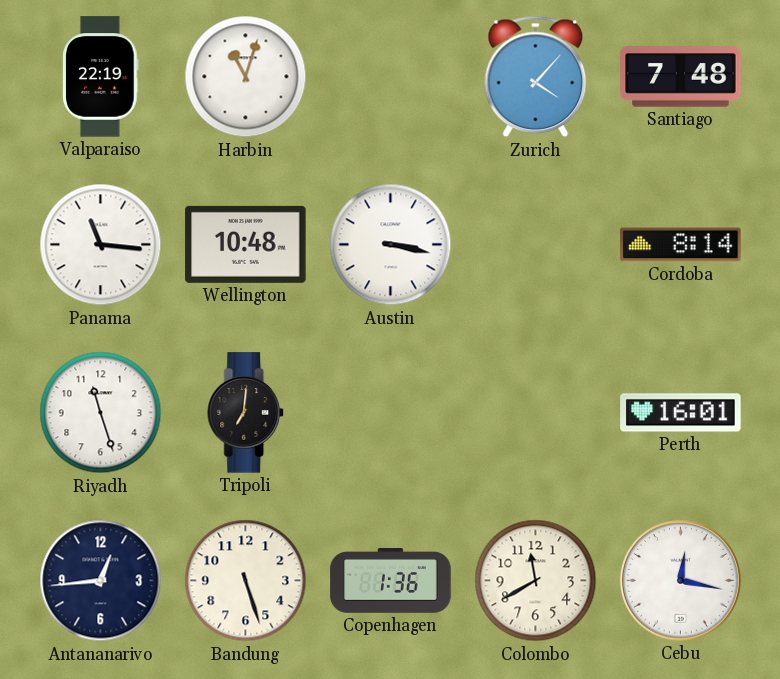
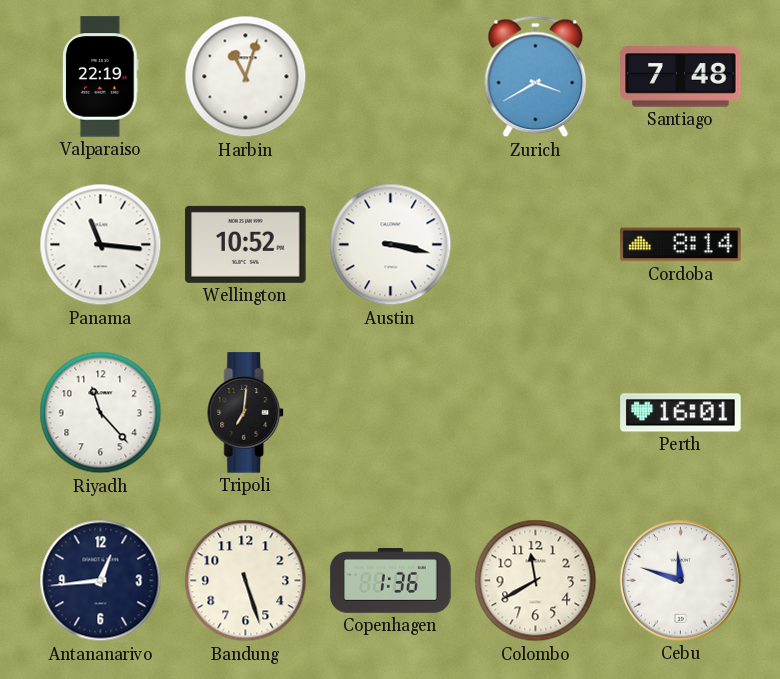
Zurich: 4:07 -> 3:40
Wellington: 10:48 -> 10:52
Riyadh: 11:27 -> 11:23
Cebu: 12:17 -> 11:48
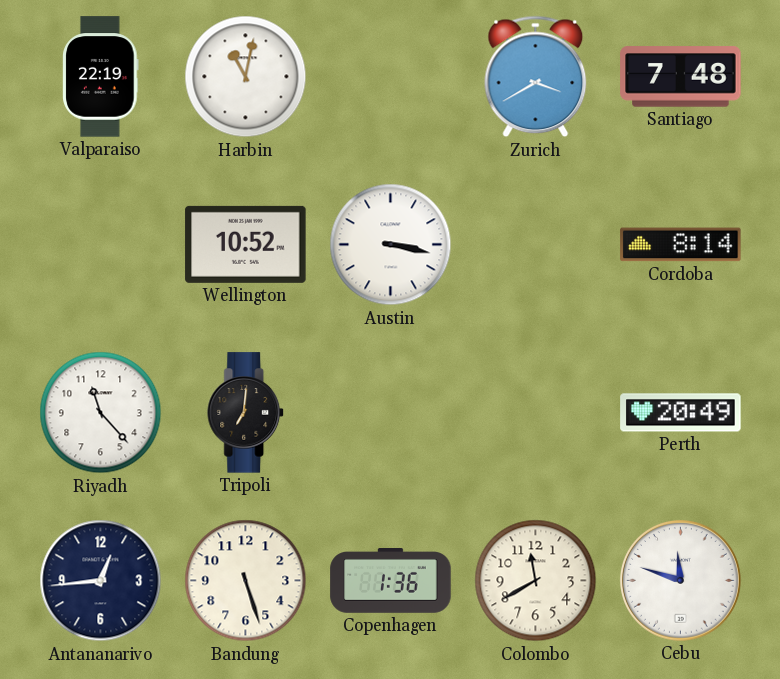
Harbin: 11:03 -> 11:02
Panama: 11:16 -> none
Perth: 16:01 -> 20:49
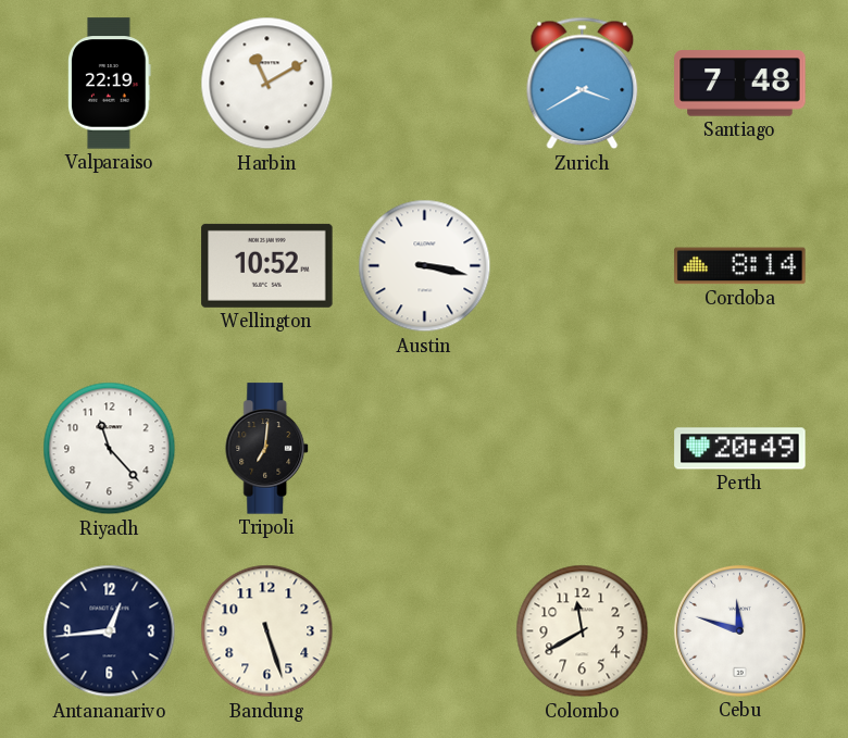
Harbin: 11:02 -> 11:10
Copenhagen: 1:36 -> none
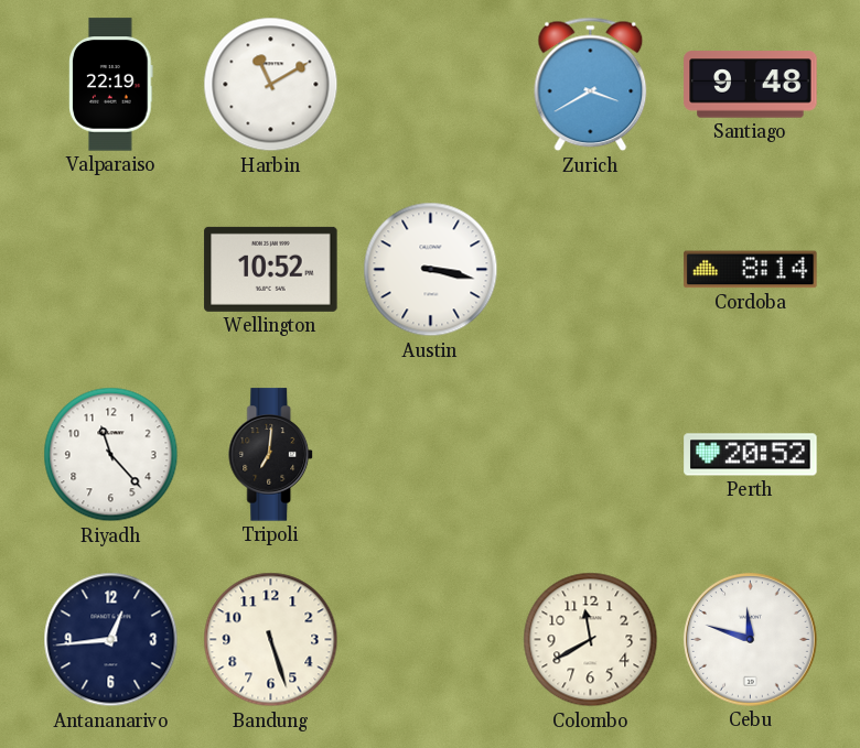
Santiago: 7:48 -> 9:48
Perth: 20:49 -> 20:52
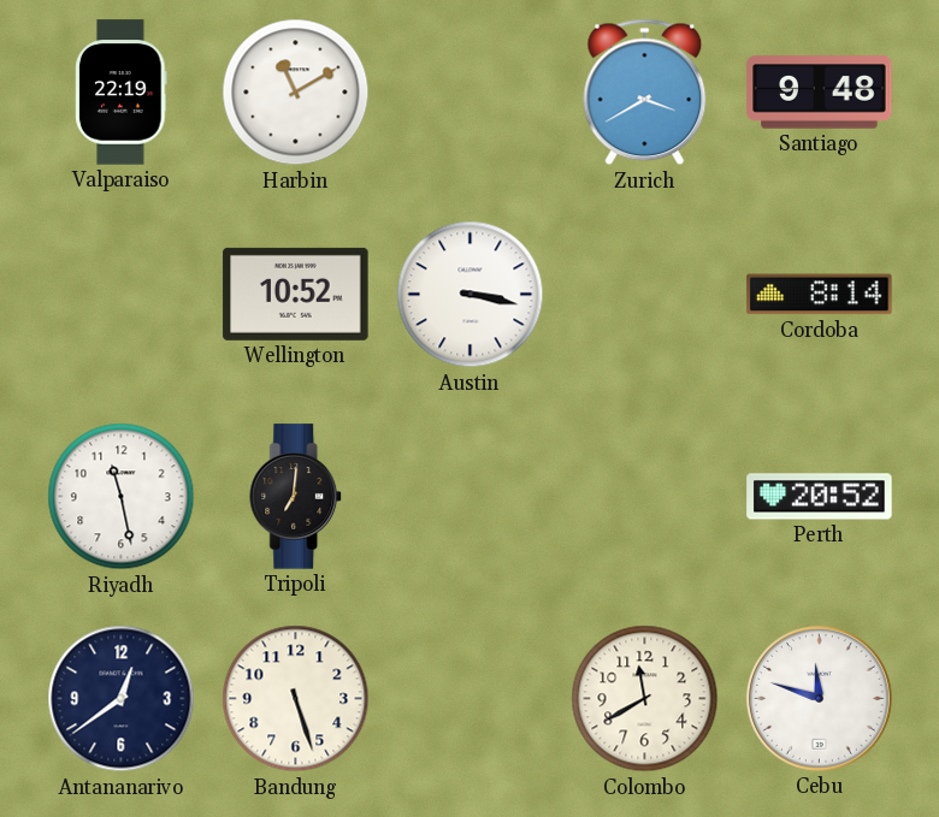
Riyadh: 11:23 -> 11:28
Antananarivo: 12:44 -> 12:39
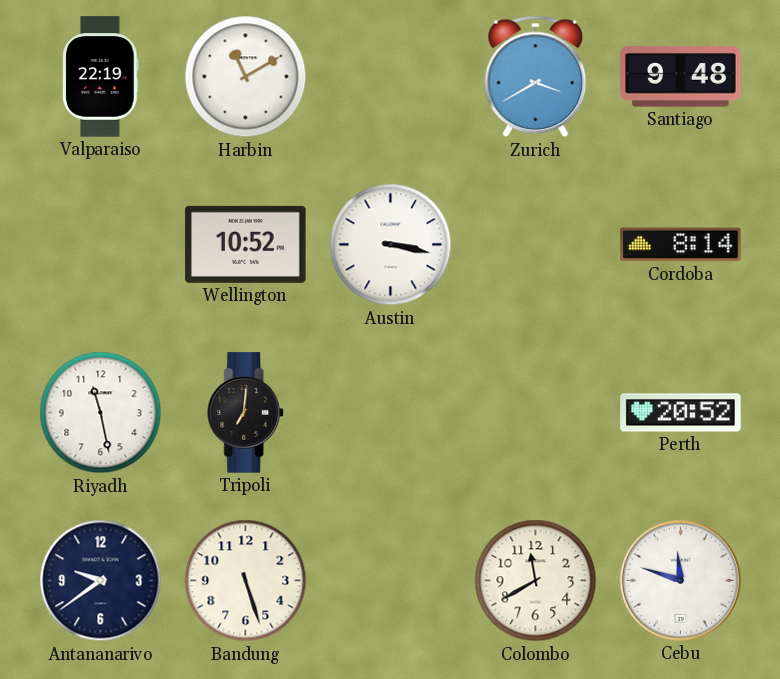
Antananarivo: 12:39 -> 9:39
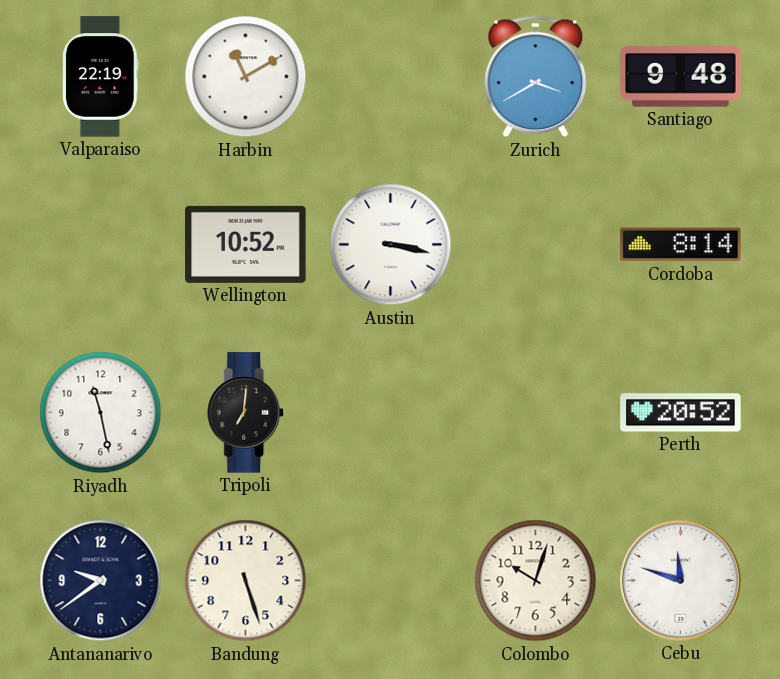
Colombo: 11:40 -> 10:03
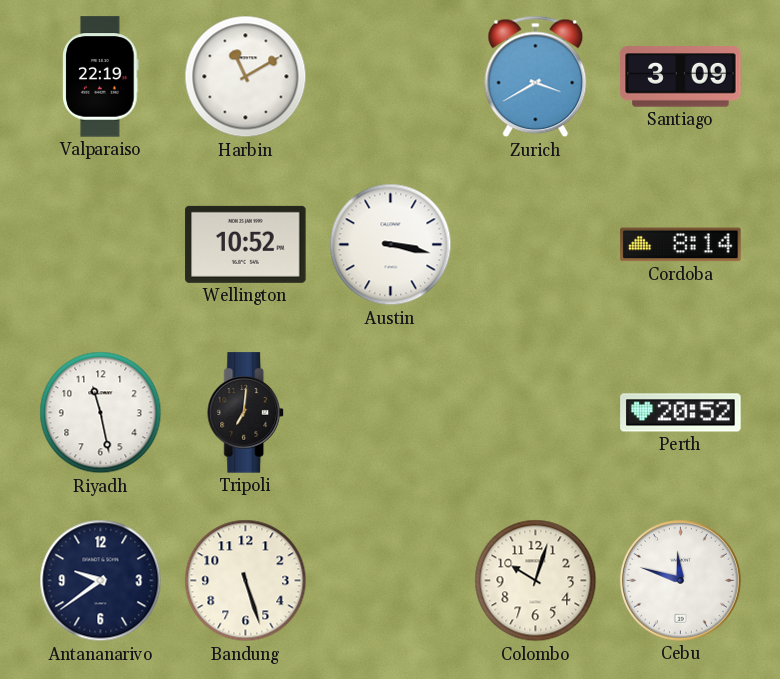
Santiago: 9:48 -> 3:09
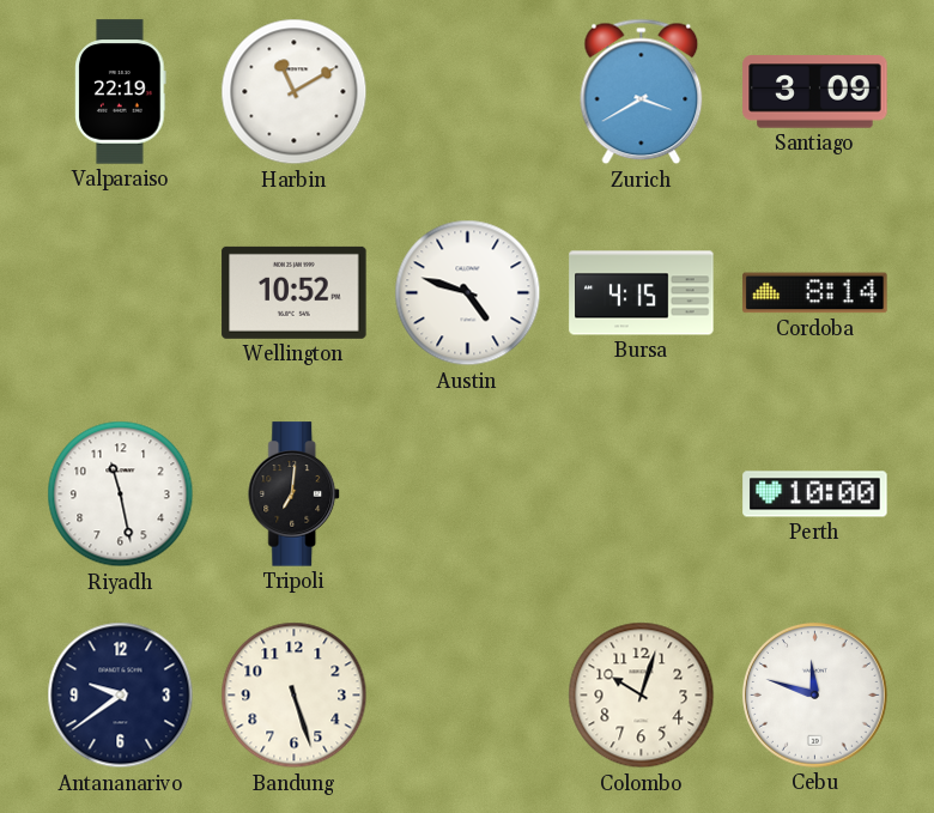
Austin: 3:17 -> 4:48
Bursa: none -> 4:15
Perth: 20:52 -> 10:00
